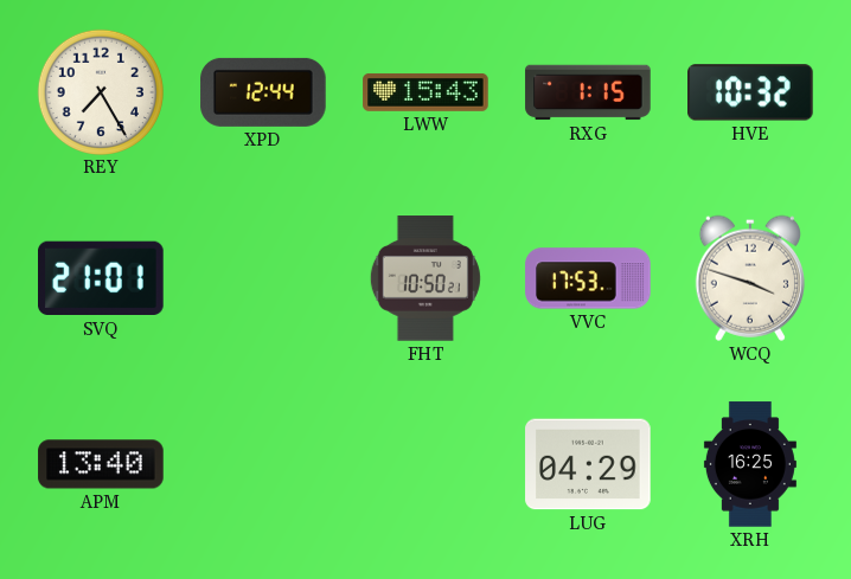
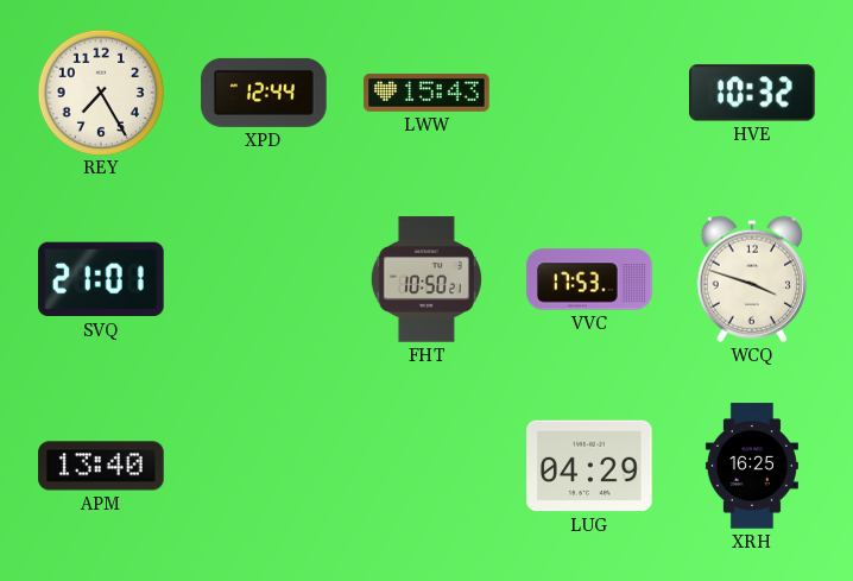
RXG: 1:15 -> none
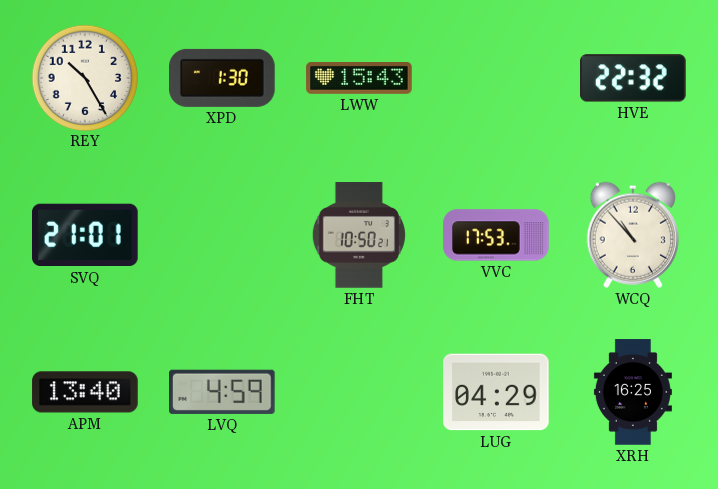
REY: 7:25 -> 10:25
XPD: 12:44 -> 1:30
HVE: 10:32 -> 22:32
WCQ: 3:48 -> 10:53
LVQ: none -> 4:59
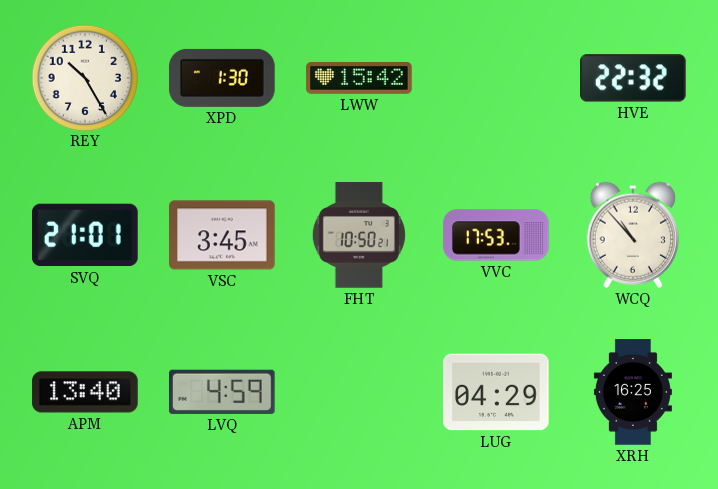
LWW: 15:43 -> 15:42
VSC: none -> 3:45
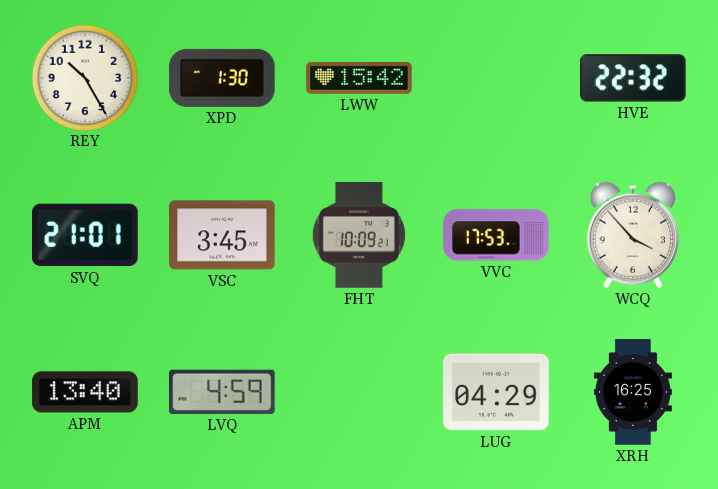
FHT: 10:50 -> 10:09
WCQ: 10:53 -> 3:53
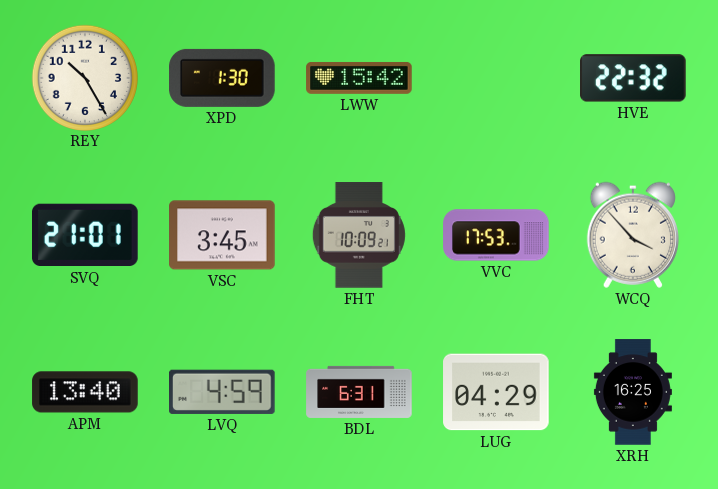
BDL: none -> 6:31
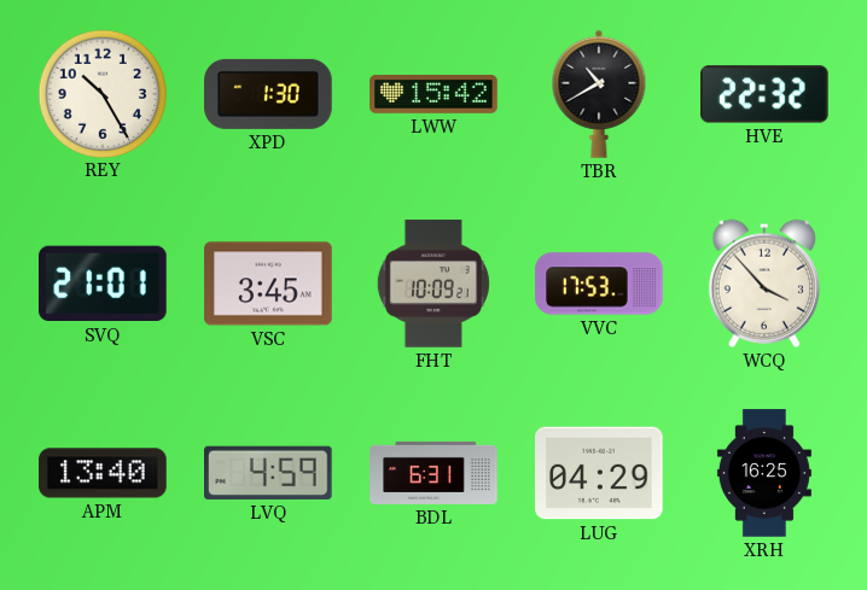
TBR: none -> 10:40
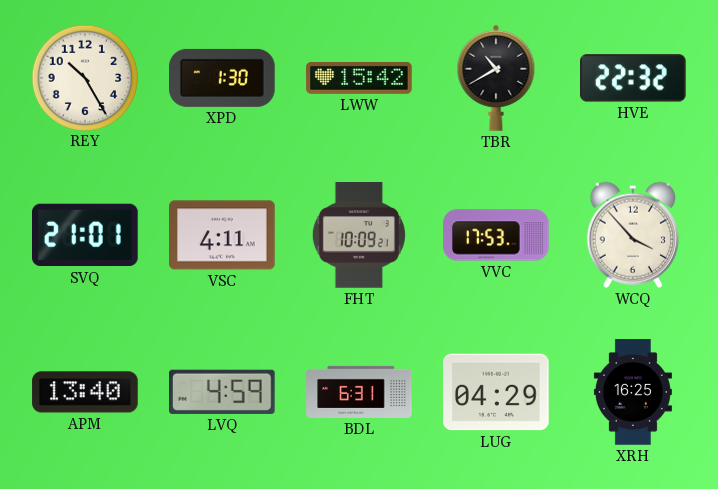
VSC: 3:45 -> 4:11
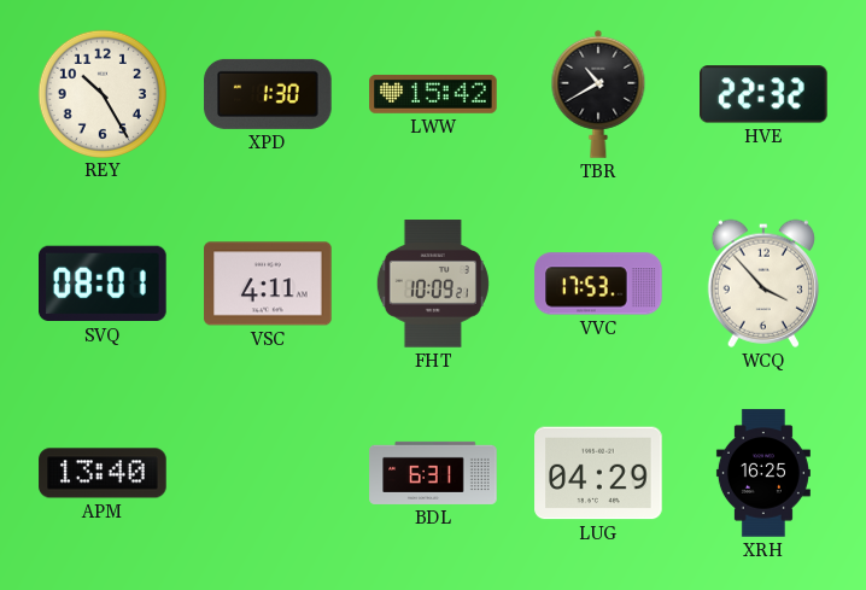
SVQ: 21:01 -> 08:01
LVQ: 4:59 -> none
